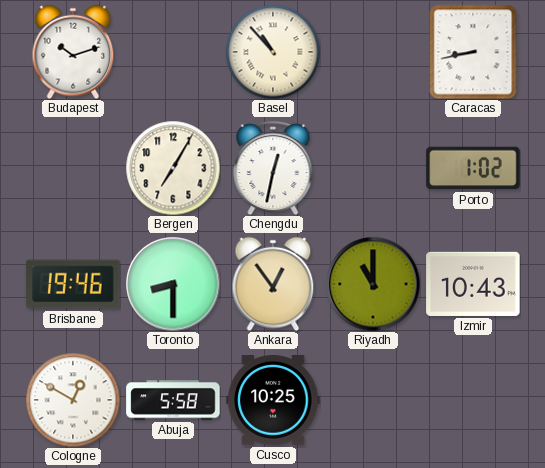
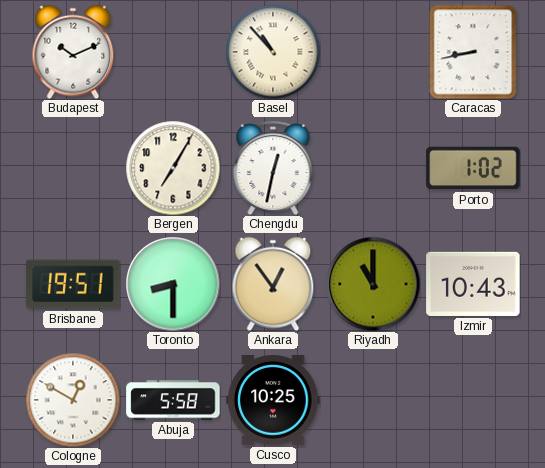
Budapest: 10:12 -> 10:11
Brisbane: 19:46 -> 19:51
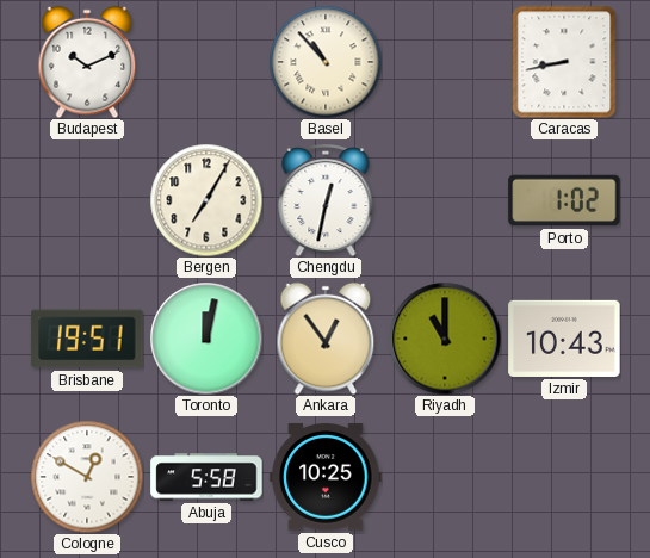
Toronto: 8:30 -> 12:02
